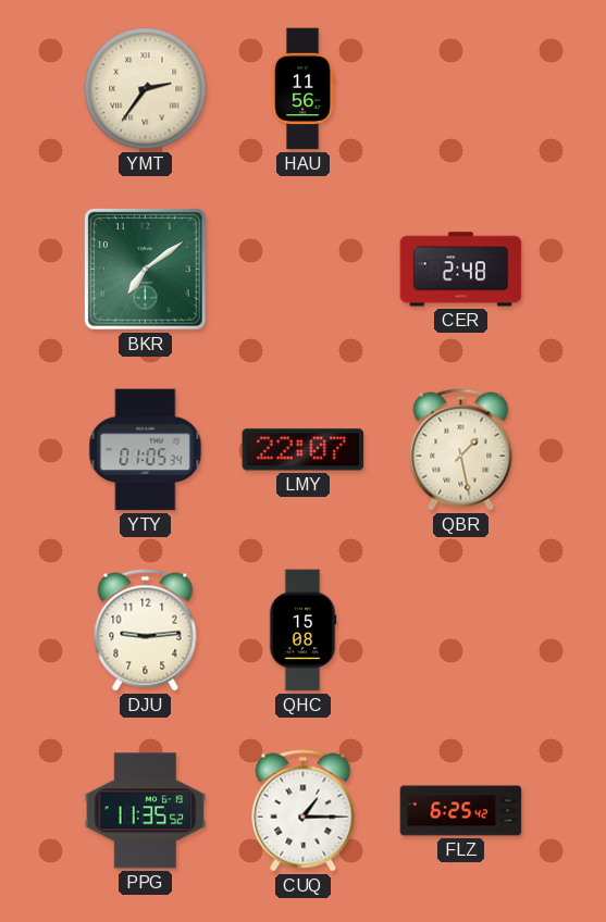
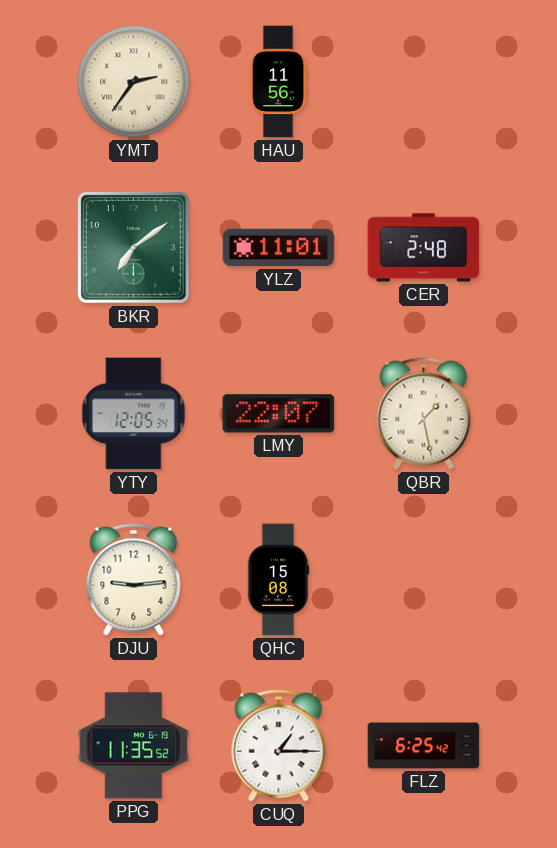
YLZ: none -> 11:01
YTY: 01:05 -> 12:05
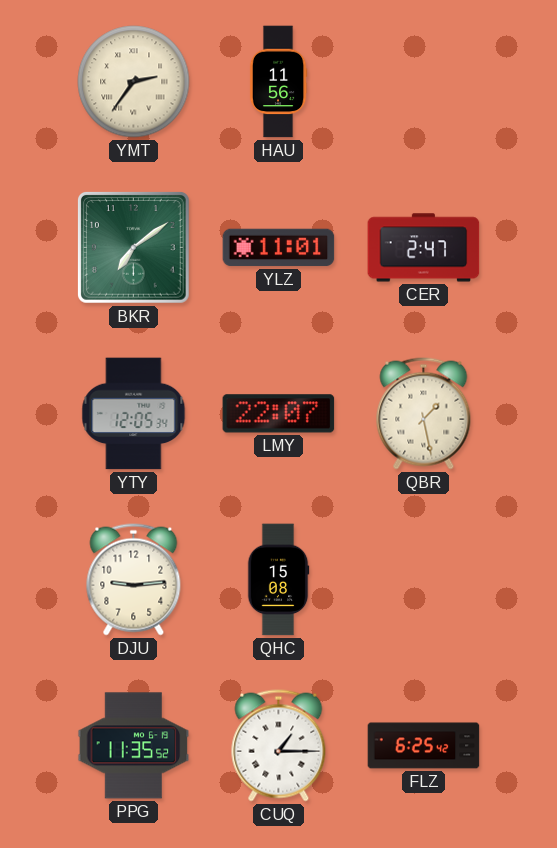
CER: 2:48 -> 2:47
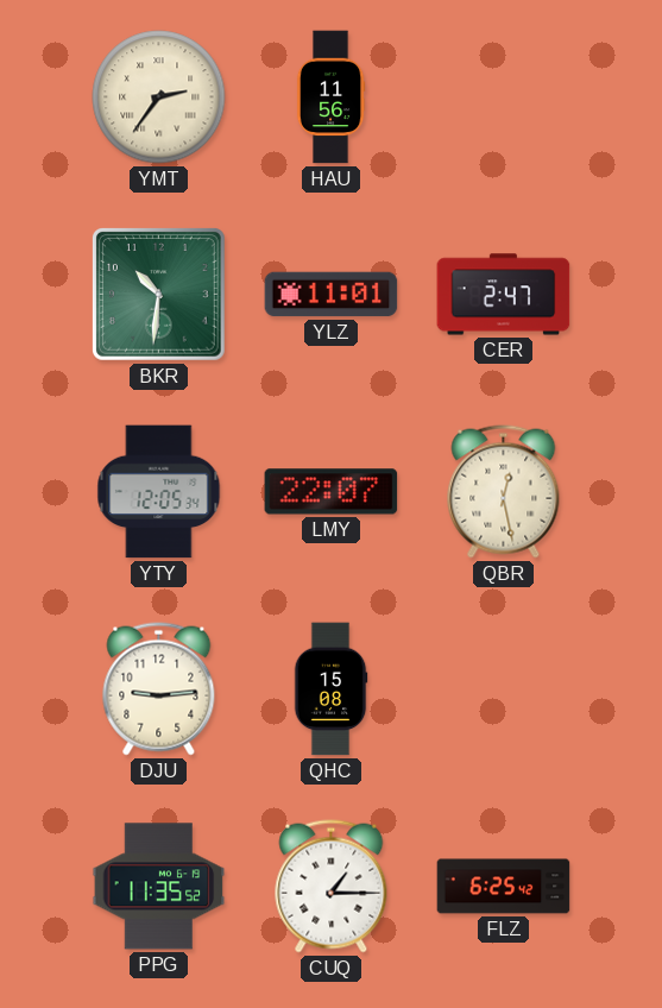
BKR: 7:09 -> 10:31
QBR: 1:28 -> 12:28
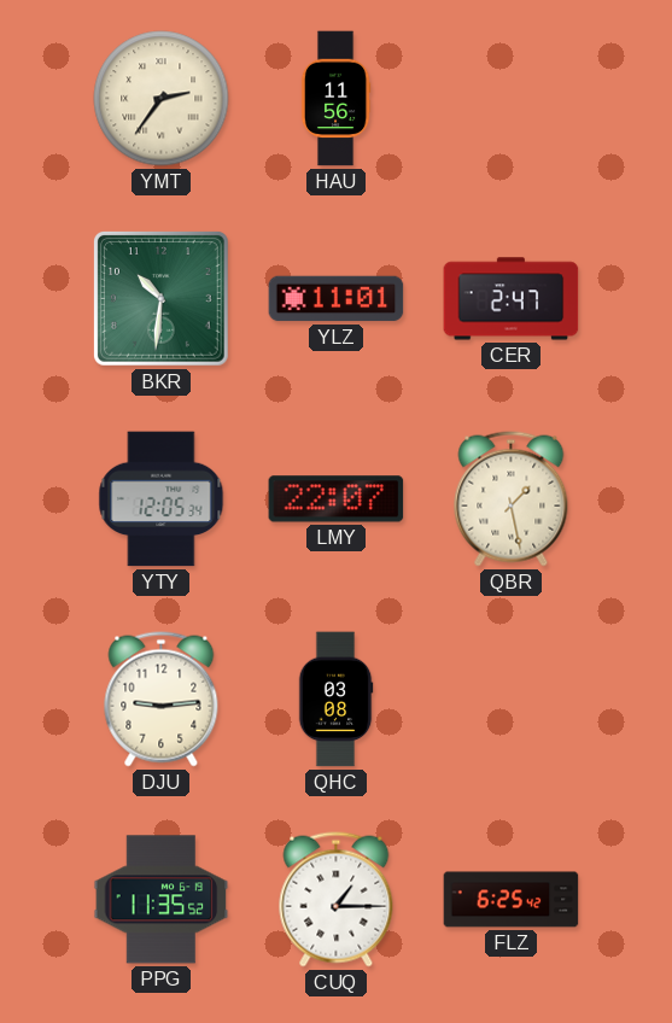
QBR: 12:28 -> 1:28
QHC: 15:08 -> 03:08
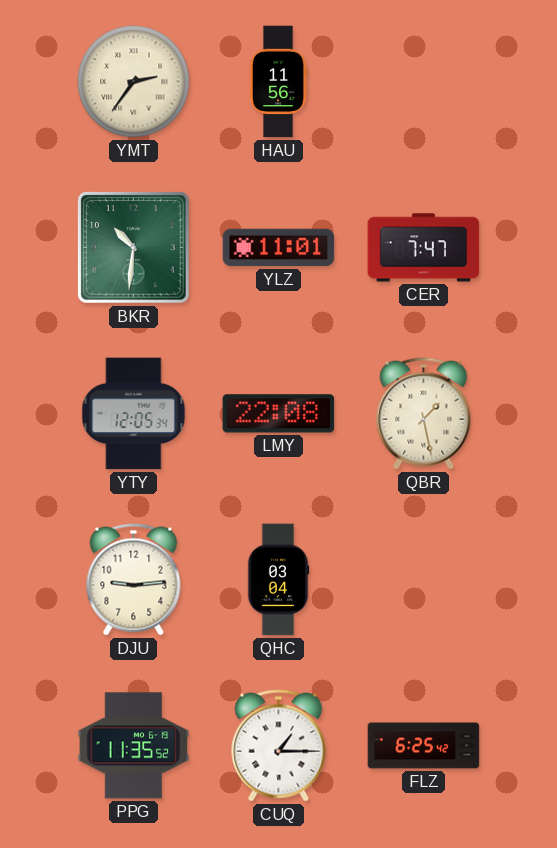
CER: 2:47 -> 7:47
LMY: 22:07 -> 22:08
QHC: 03:08 -> 03:04
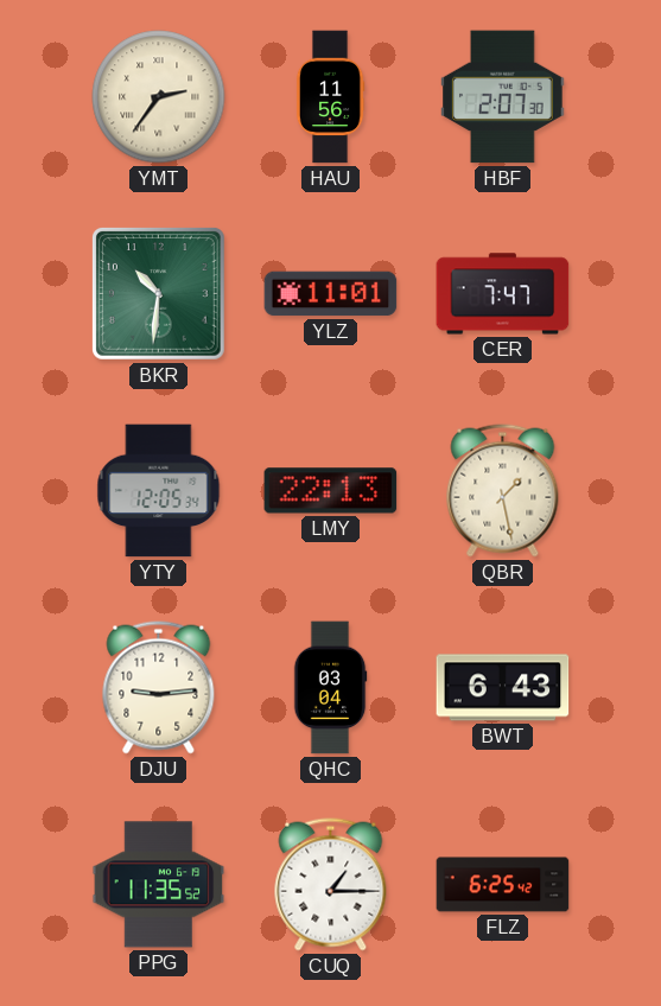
HBF: none -> 2:07
LMY: 22:08 -> 22:13
BWT: none -> 6:43
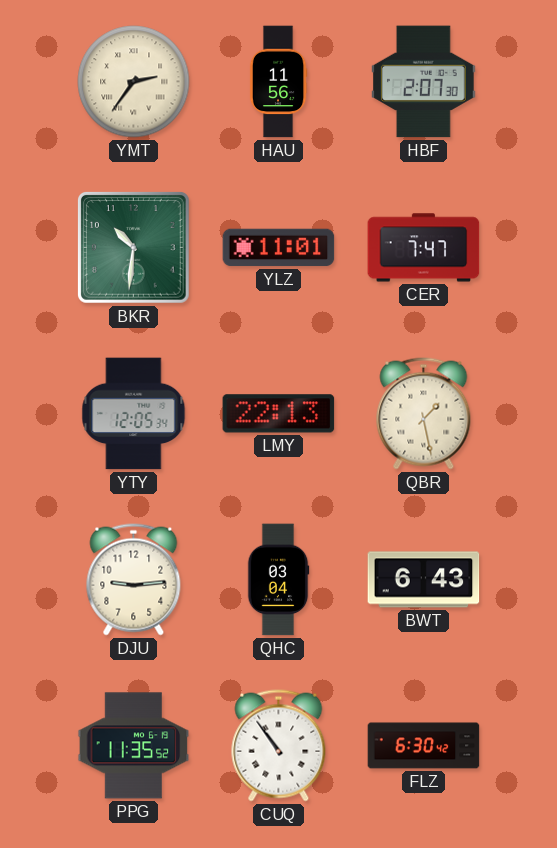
CUQ: 1:15 -> 10:54
FLZ: 6:25 -> 6:30
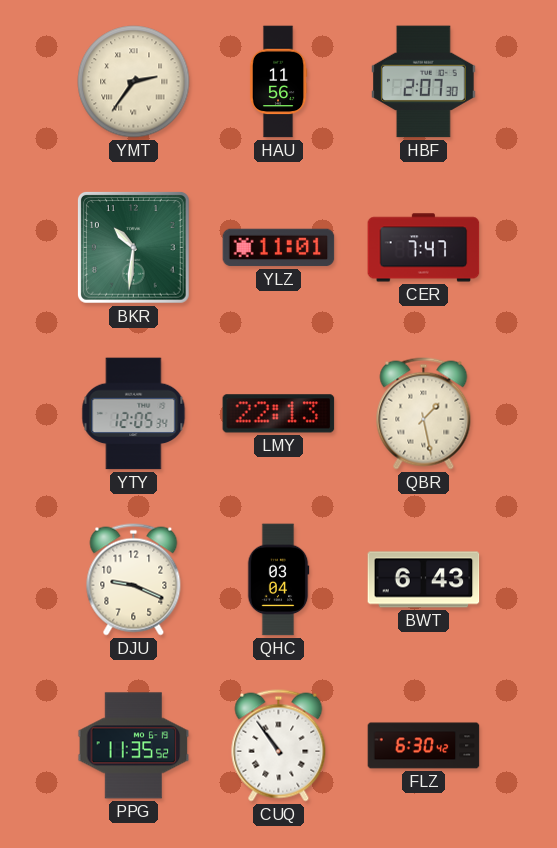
DJU: 9:14 -> 9:19
